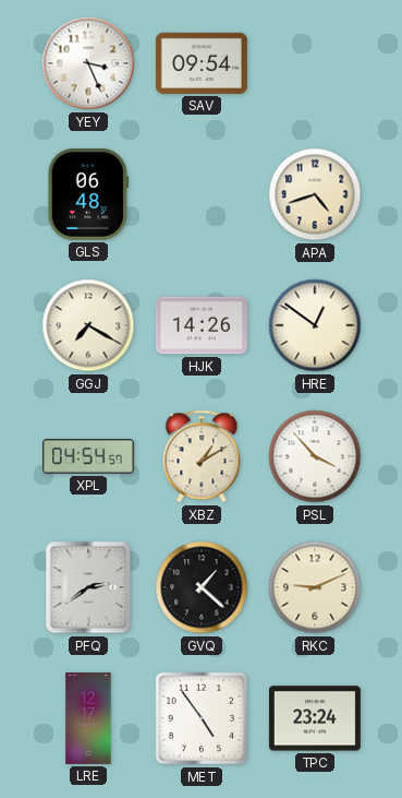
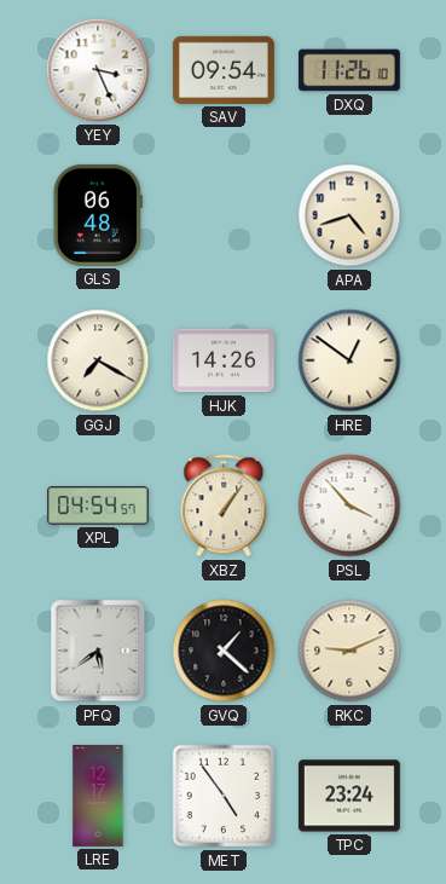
DXQ: none -> 11:26
XBZ: 1:10 -> 1:06
PFQ: 2:39 -> 5:39
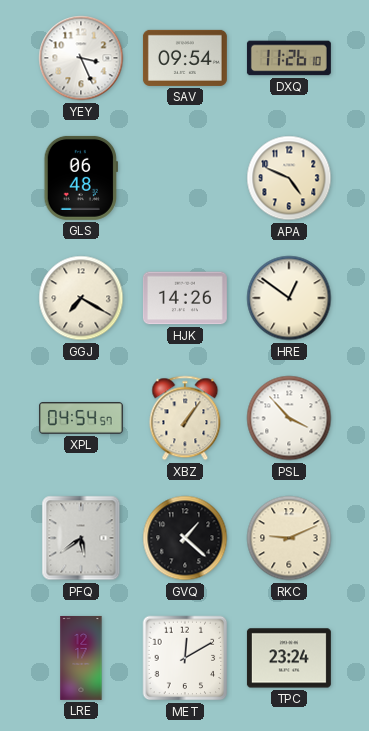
APA: 4:42 -> 4:49
MET: 4:54 -> 12:10
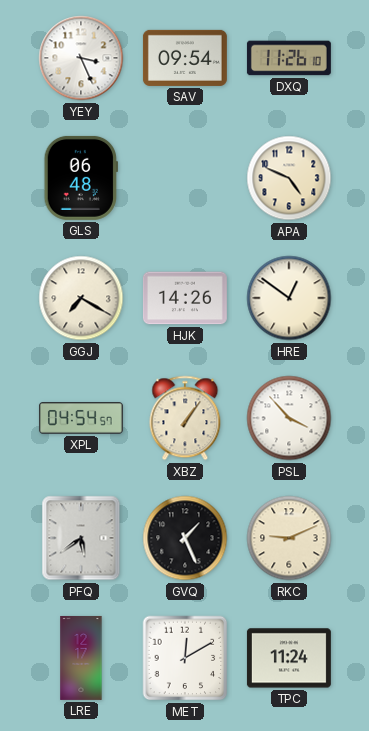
GVQ: 1:22 -> 1:26
TPC: 23:24 -> 11:24
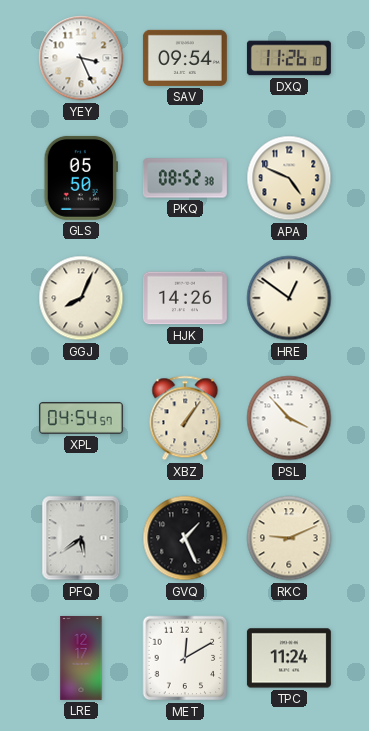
GLS: 06:48 -> 05:50
PKQ: none -> 08:52
GGJ: 7:20 -> 8:04
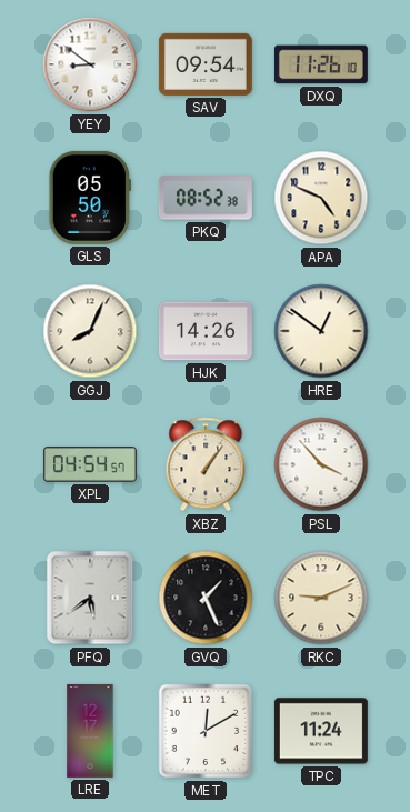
YEY: 3:26 -> 8:51
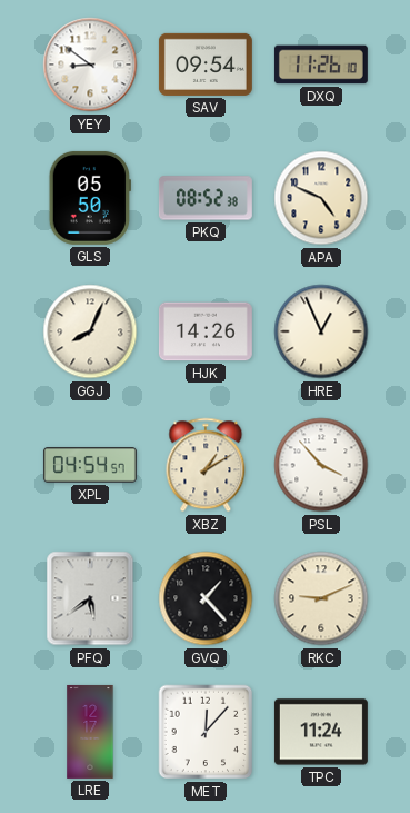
HRE: 12:51 -> 12:56
XBZ: 1:06 -> 1:10
GVQ: 1:26 -> 1:23
MET: 12:10 -> 12:07
